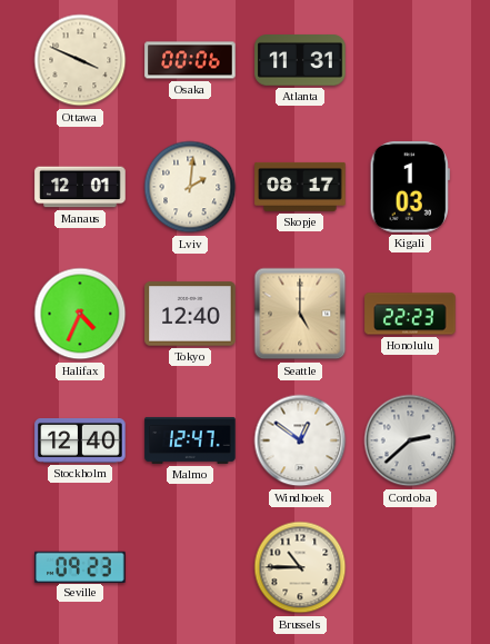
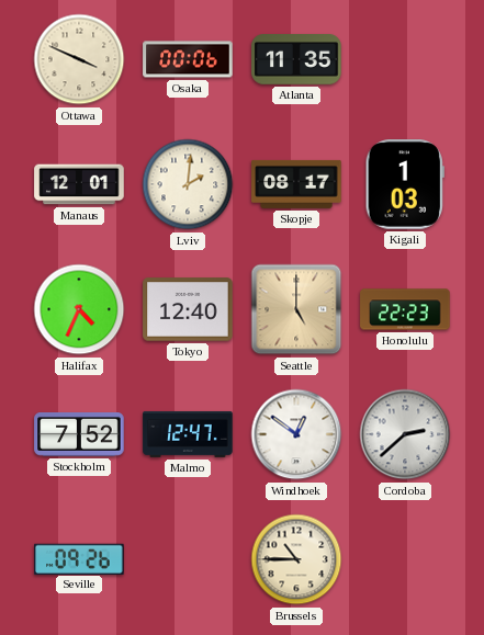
Atlanta: 11:31 -> 11:35
Stockholm: 12:40 -> 7:52
Seville: 09:23 -> 09:26
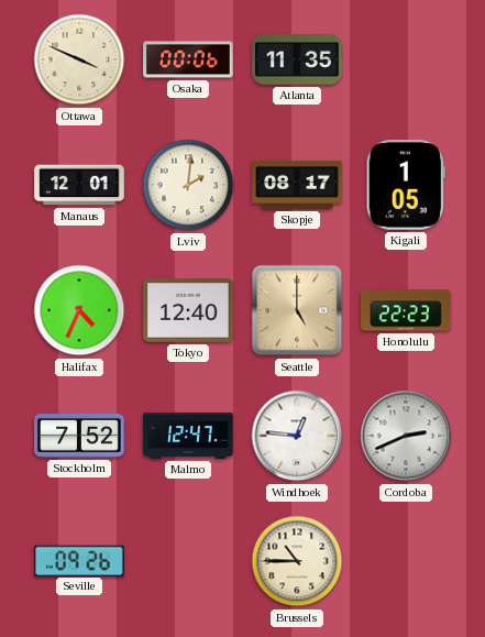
Kigali: 1:03 -> 1:05
Windhoek: 12:51 -> 12:46
Cordoba: 2:38 -> 2:41
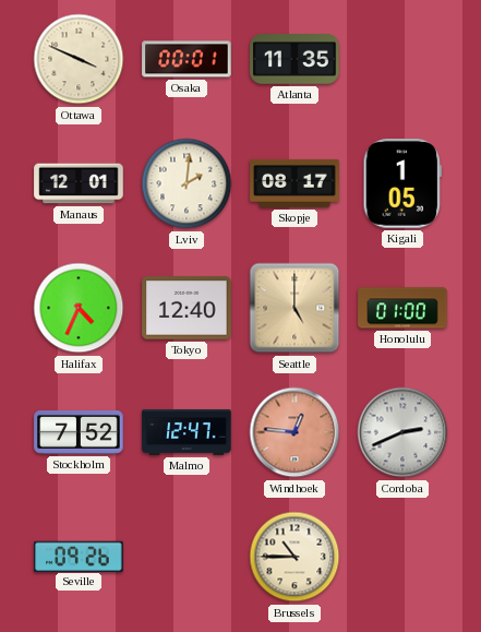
Osaka: 00:06 -> 00:01
Honolulu: 22:23 -> 01:00
Windhoek dial: white -> salmon
